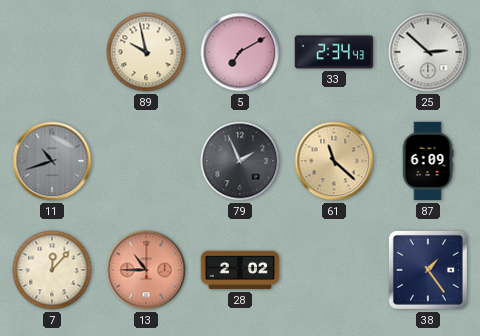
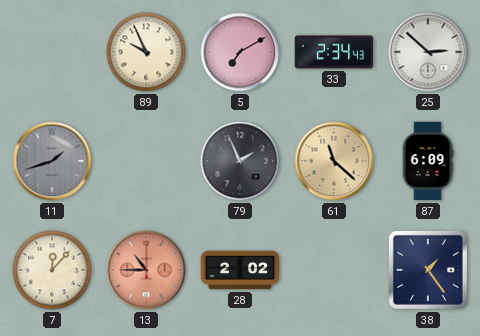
89: 9:58 -> 9:56
11: 10:42 -> 1:42
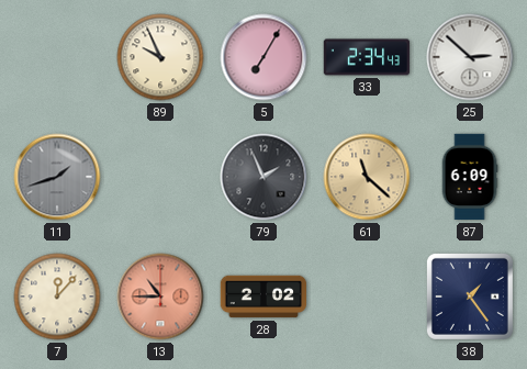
5: 7:10 -> 7:05
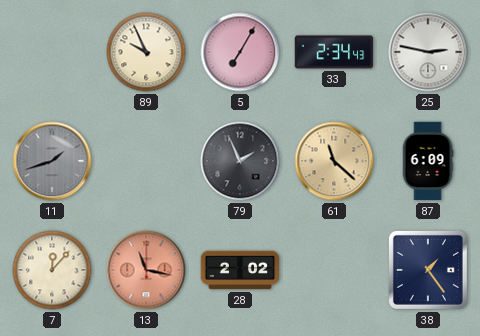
25: 2:52 -> 2:47
13: 10:45 -> 11:17
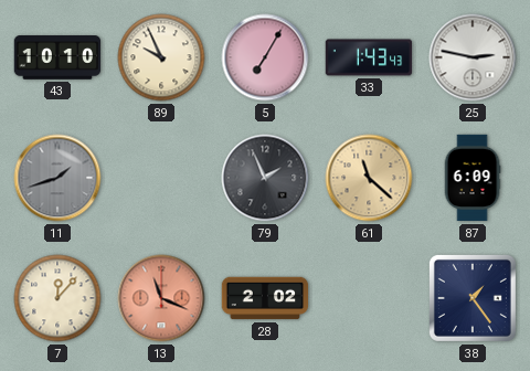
43: none -> 10:10
33: 2:34 -> 1:43
13: 11:17 -> 11:19
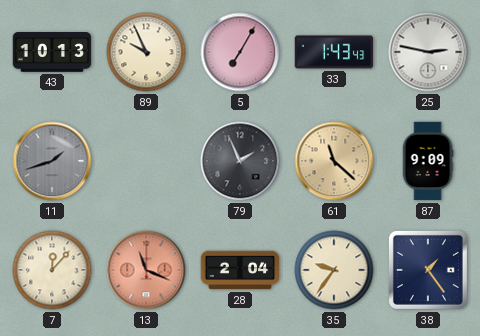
43: 10:10 -> 10:13
87: 6:09 -> 9:09
28: 2:02 -> 2:04
35: none -> 9:36
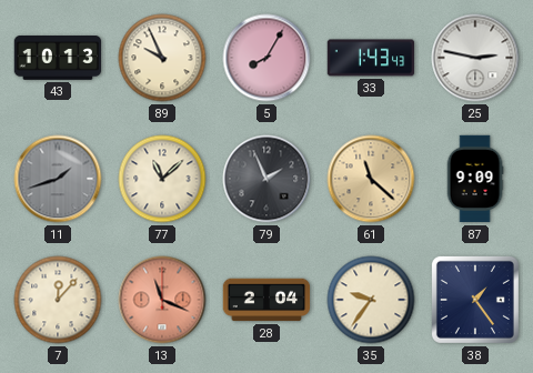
5: 7:05 -> 8:05
77: none -> 11:08
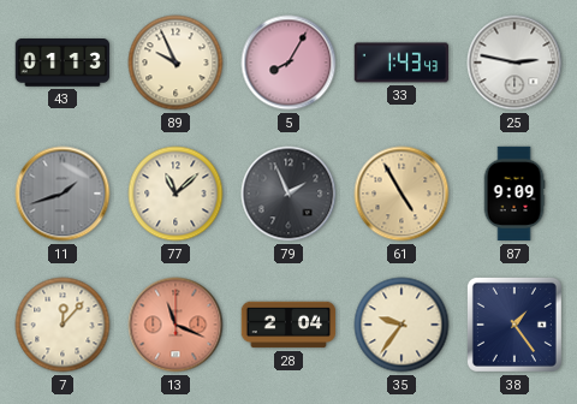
43: 10:13 -> 01:13
61: 11:22 -> 4:55
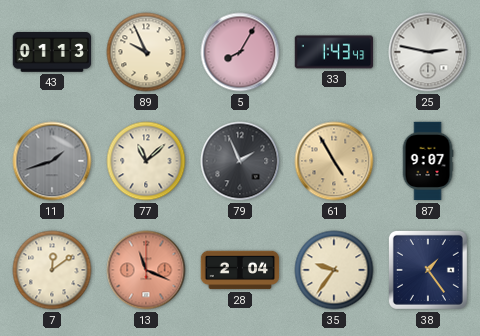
87: 9:09 -> 9:07
7: 12:07 -> 12:09
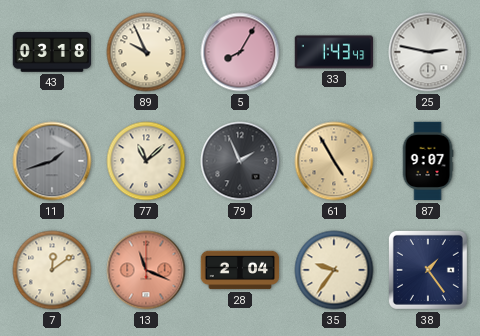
43: 01:13 -> 03:18
